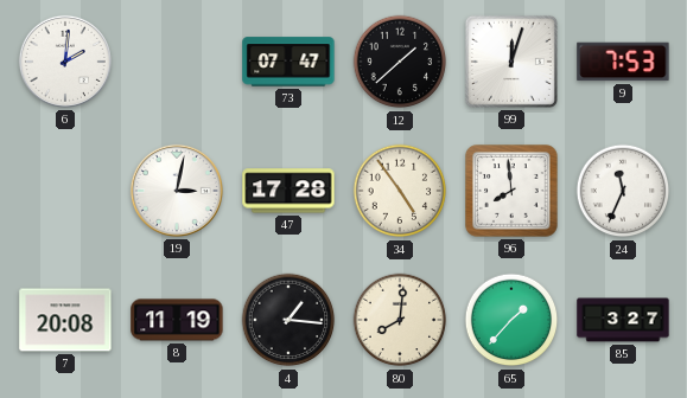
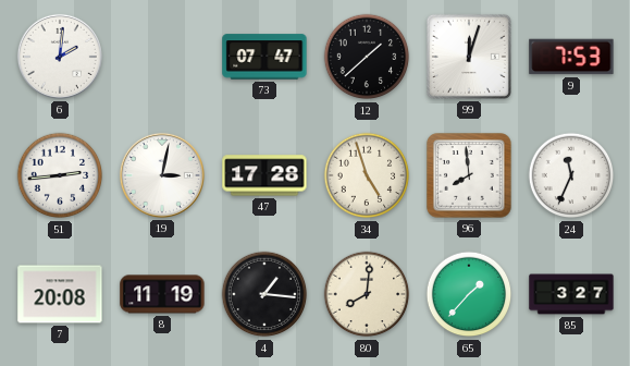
51: none -> 2:44
34: 4:54 -> 4:57
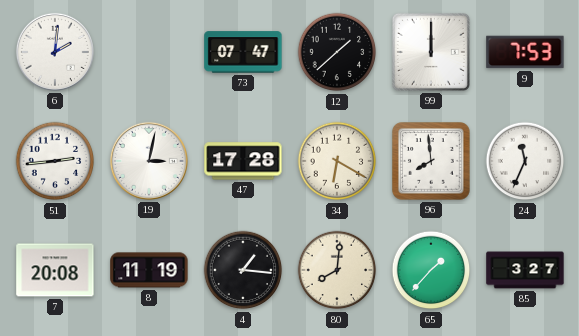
99: 12:03 -> 12:00
34: 4:57 -> 6:20
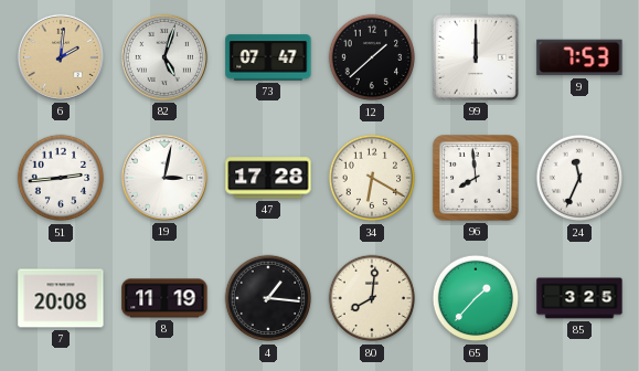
6 dial: white -> champagne
82: none -> 5:03
85: 3:27 -> 3:25
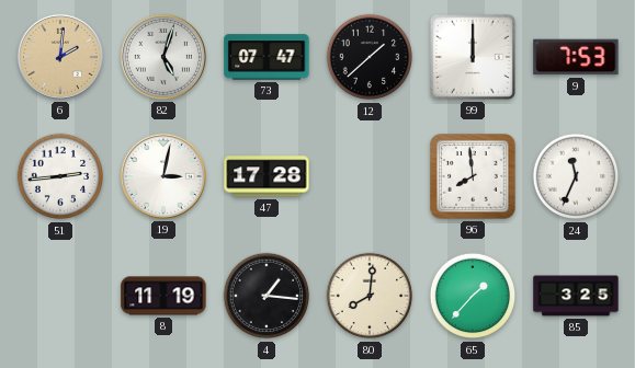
34: 6:20 -> none
7: 20:08 -> none
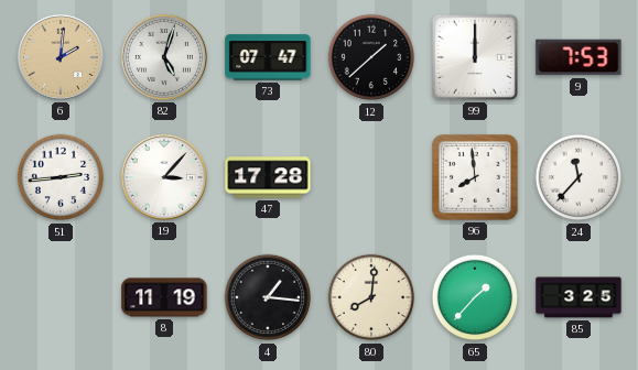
19: 3:02 -> 3:07
24: 11:34 -> 11:37
